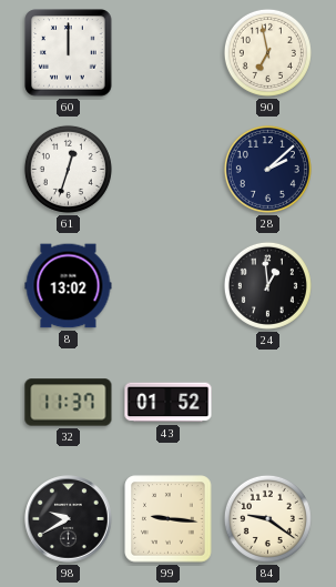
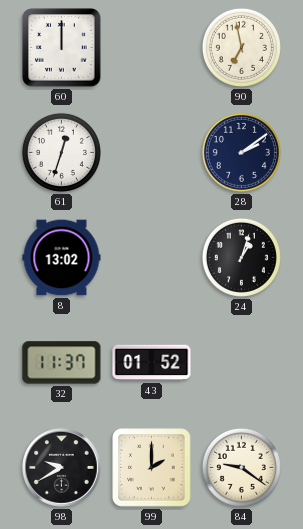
28: 2:08 -> 2:09
24: 12:59 -> 1:03
99: 9:16 -> 2:00
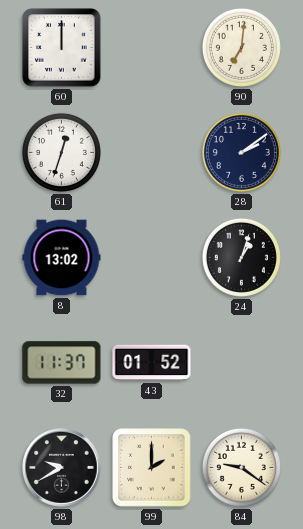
90: 6:58 -> 7:01
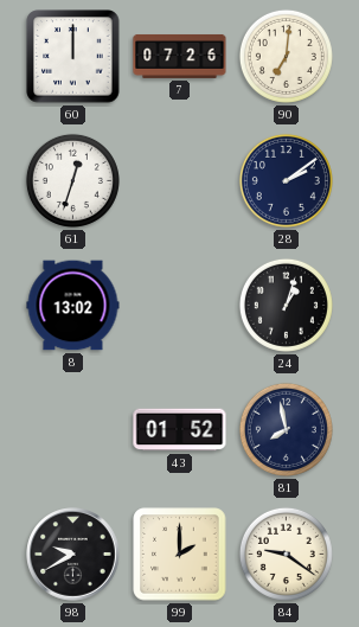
7: none -> 07:26
32: 11:37 -> none
81: none -> 7:58
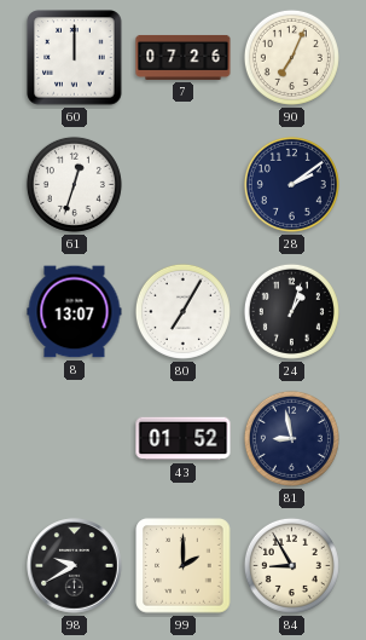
90: 7:01 -> 7:04
8: 13:02 -> 13:07
80: none -> 7:05
81: 7:58 -> 8:58
84: 9:21 -> 8:55
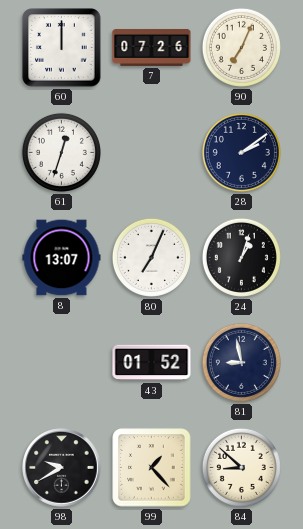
80: 7:05 -> 7:04
99: 2:00 -> 1:23
84: 8:55 -> 8:52
